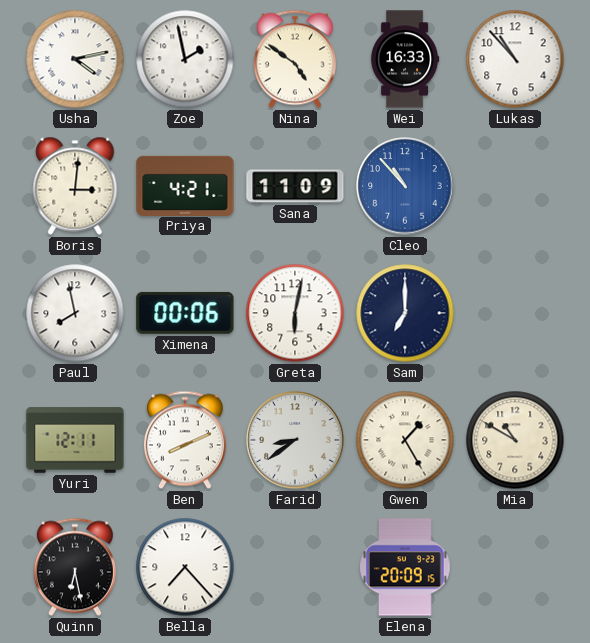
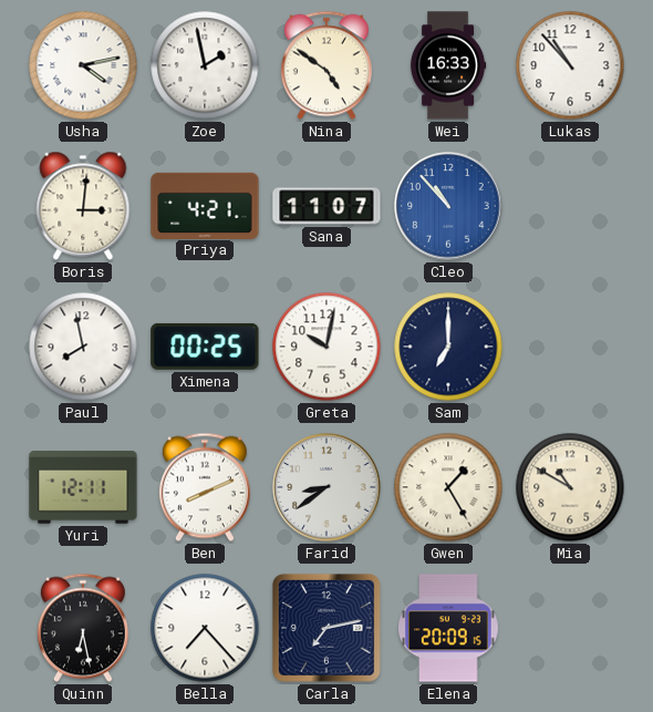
Sana: 11:09 -> 11:07
Ximena: 00:06 -> 00:25
Greta: 6:02 -> 10:02
Carla: none -> 7:13
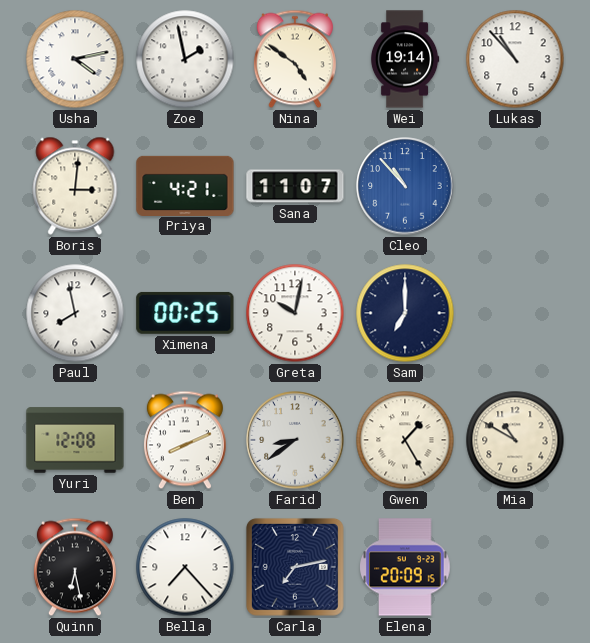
Wei: 16:33 -> 19:14
Yuri: 12:11 -> 12:08
